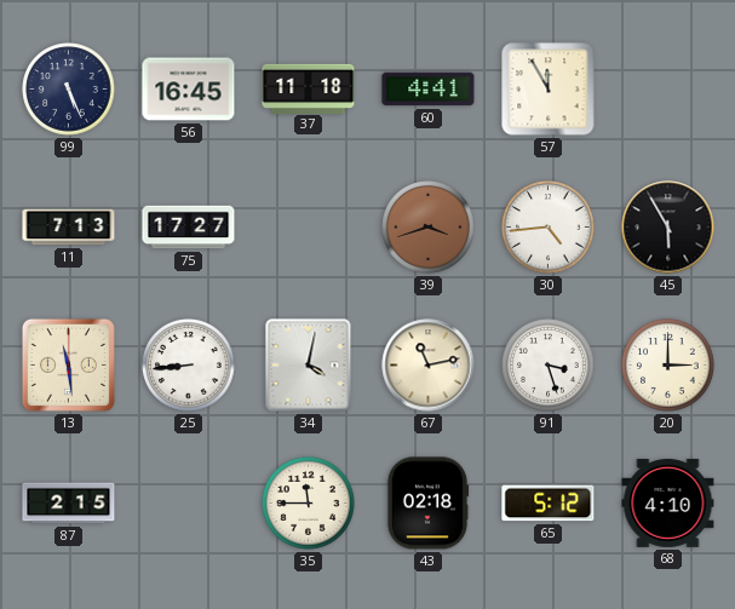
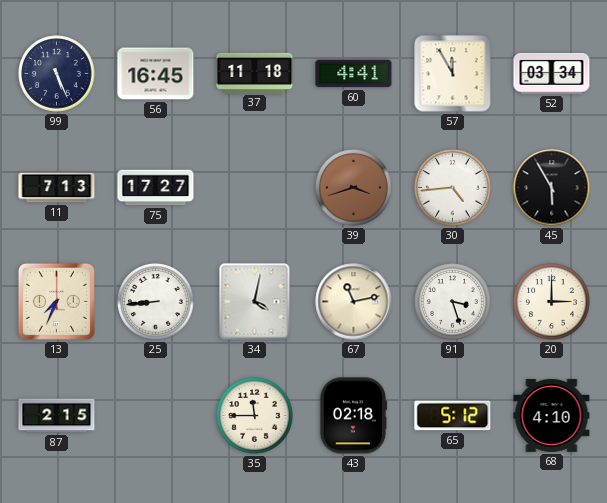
52: none -> 03:34
13: 11:29 -> 7:34
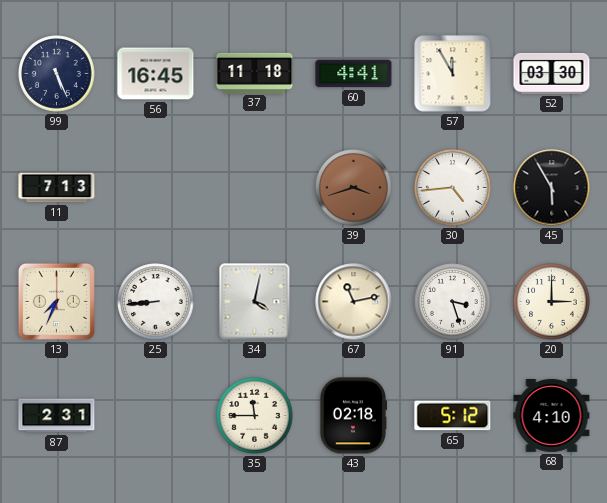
52: 03:34 -> 03:30
75: 17:27 -> none
87: 2:15 -> 2:31
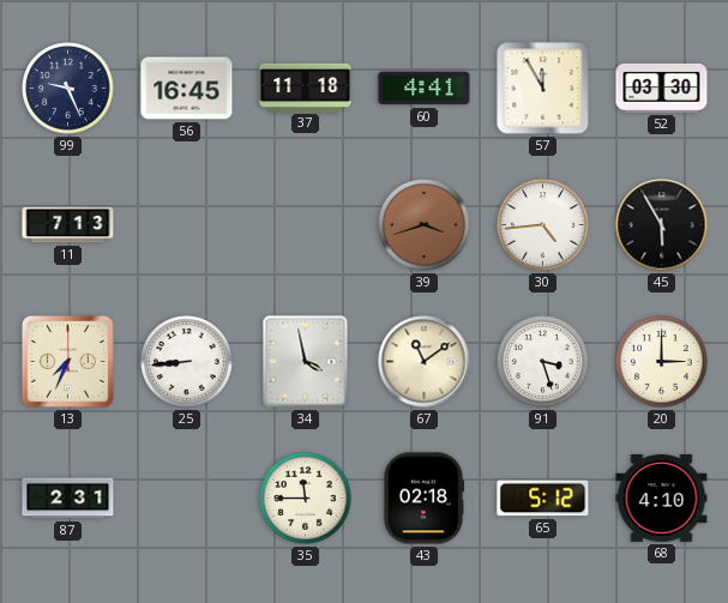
99: 5:26 -> 9:26
34: 4:02 -> 3:58
67: 11:13 -> 11:09
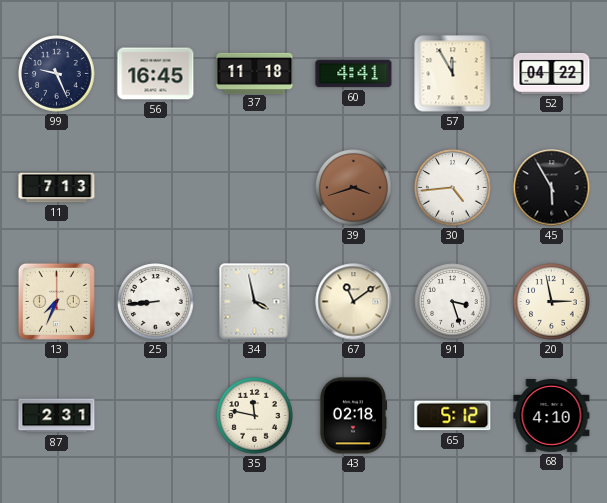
52: 03:30 -> 04:22
20: 3:00 -> 2:58
35: 11:45 -> 11:47
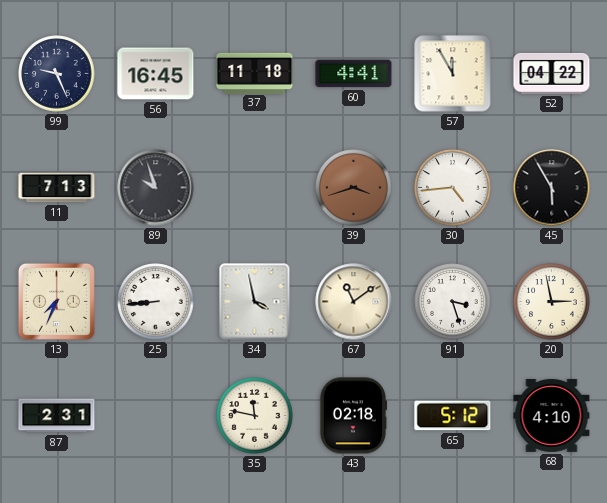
89: none -> 9:57
